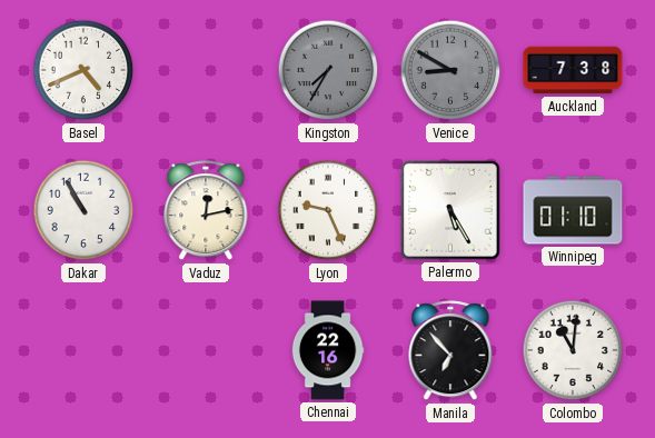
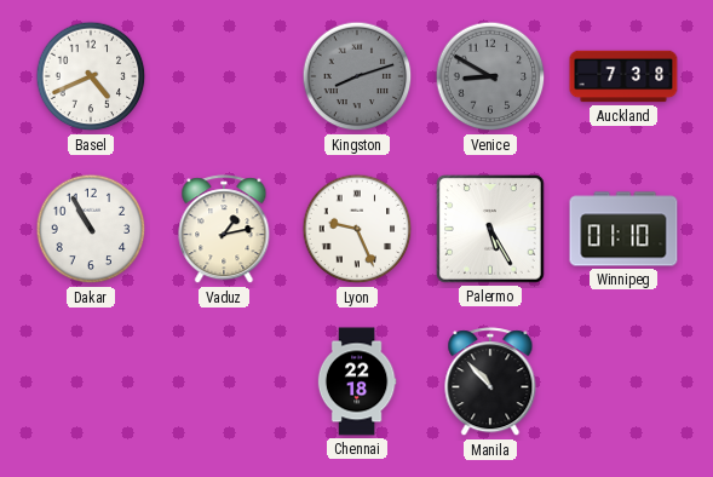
Kingston: 7:35 -> 8:12
Vaduz: 12:13 -> 1:13
Chennai: 22:16 -> 22:18
Manila: 6:53 -> 10:53
Colombo: 11:01 -> none
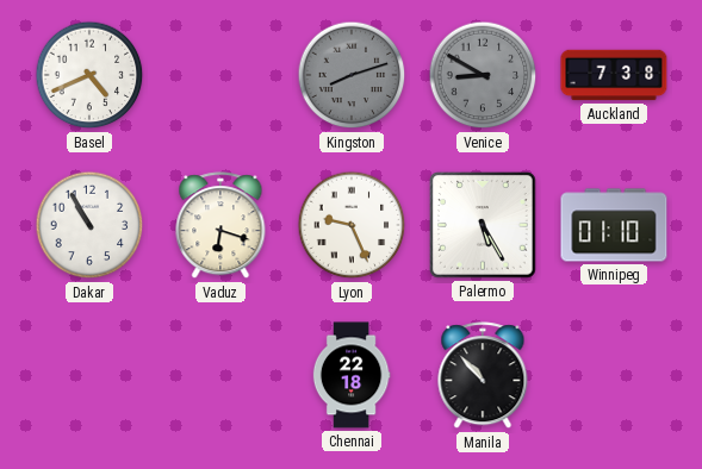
Vaduz: 1:13 -> 6:18
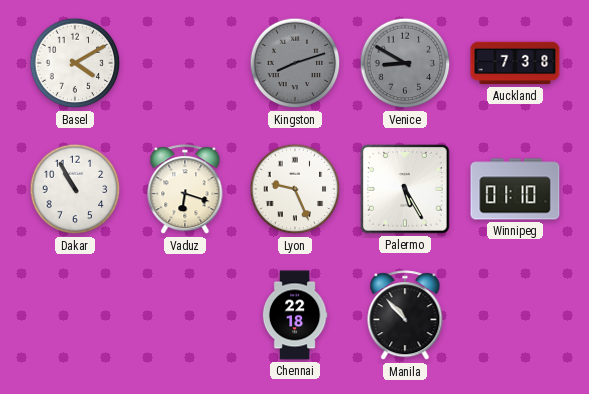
Basel: 4:41 -> 4:10
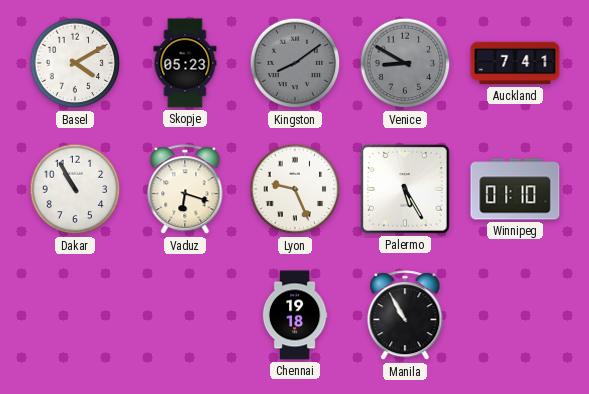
Skopje: none -> 05:23
Kingston: 8:12 -> 8:09
Auckland: 7:38 -> 7:41
Chennai: 22:18 -> 19:18
Manila: 10:53 -> 10:55
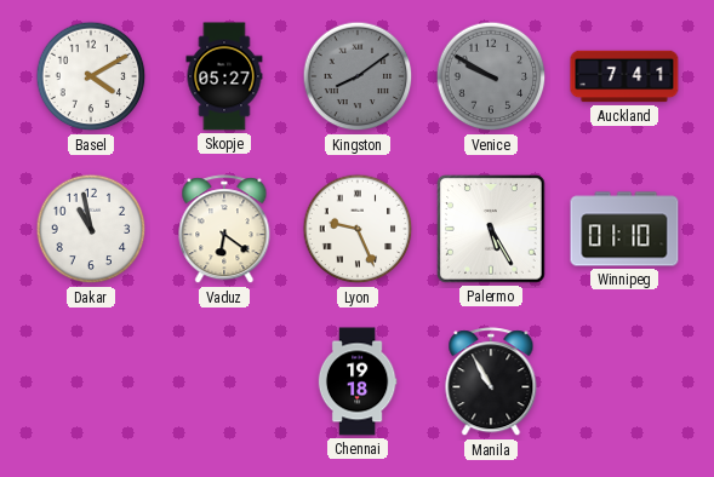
Skopje: 05:23 -> 05:27
Venice: 8:50 -> 9:50
Dakar: 10:55 -> 10:58
Vaduz: 6:18 -> 6:21
